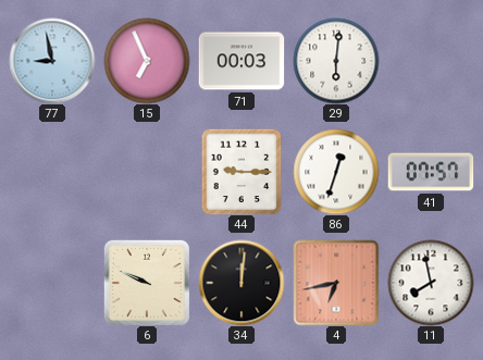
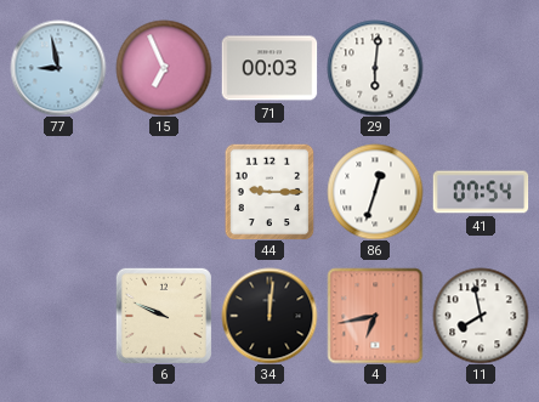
41: 07:57 -> 07:54
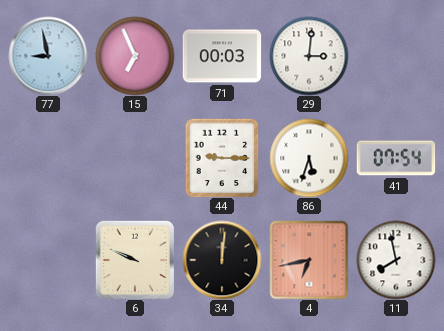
29: 6:01 -> 3:01
86: 12:33 -> 5:33
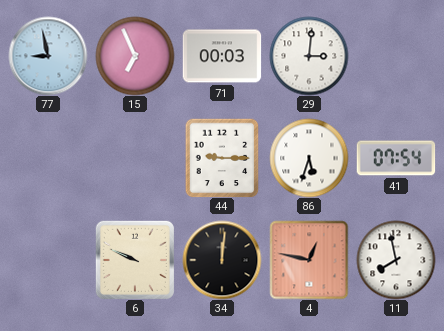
4: 6:43 -> 12:47
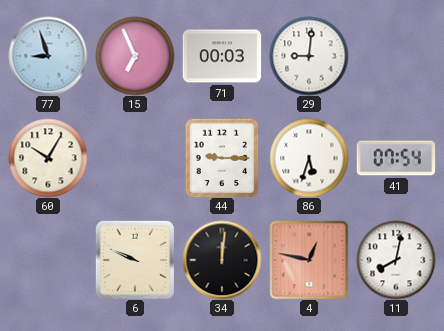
77: 8:58 -> 8:57
29: 3:01 -> 9:01
60: none -> 10:05
11: 7:58 -> 8:02
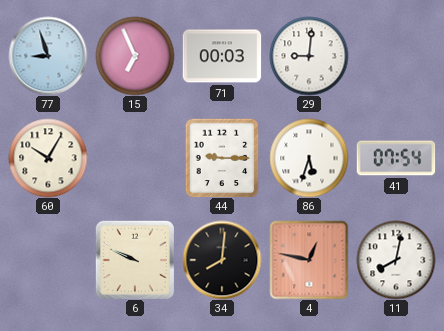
34: 12:01 -> 8:01
